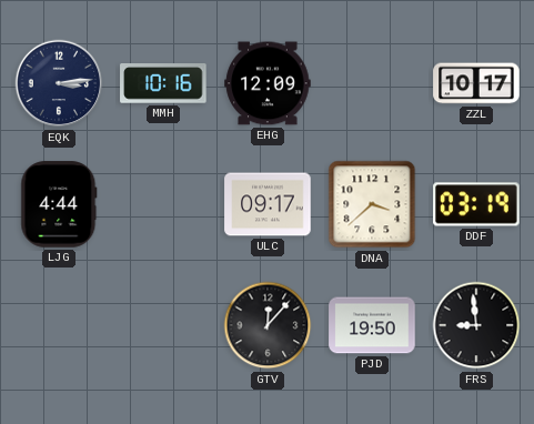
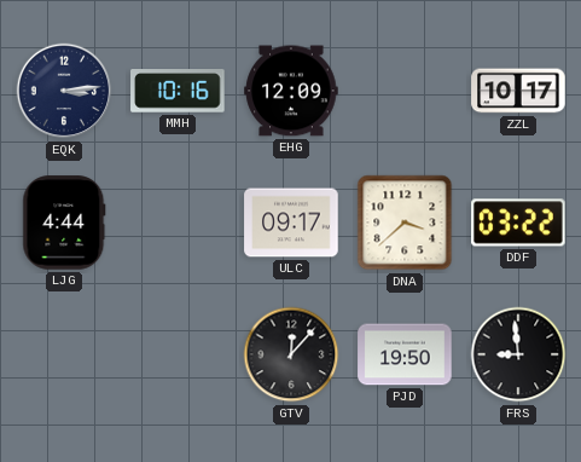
DDF: 03:19 -> 03:22
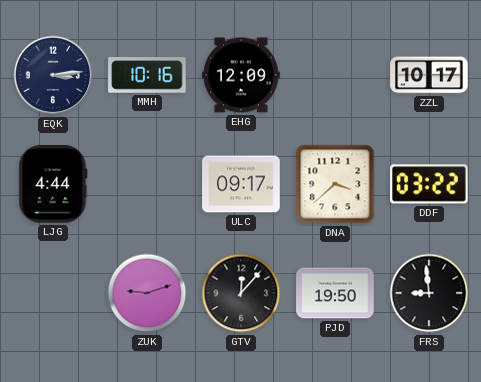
ZUK: none -> 9:12
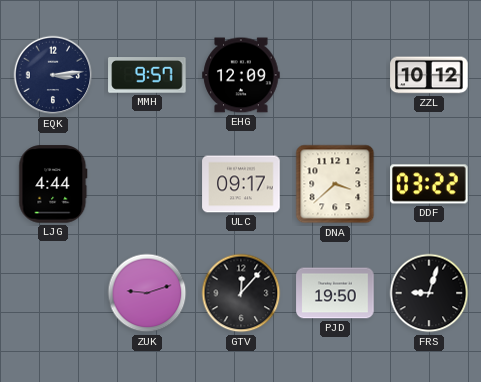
MMH: 10:16 -> 9:57
ZZL: 10:17 -> 10:12
FRS: 8:59 -> 9:03
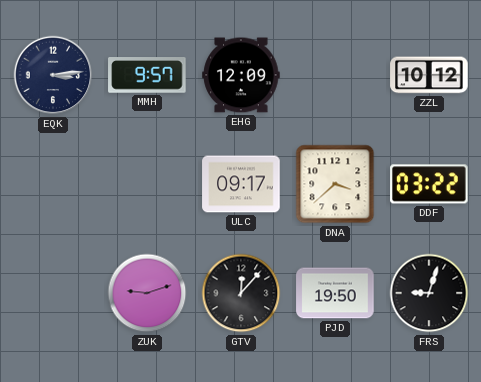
LJG: 4:44 -> none
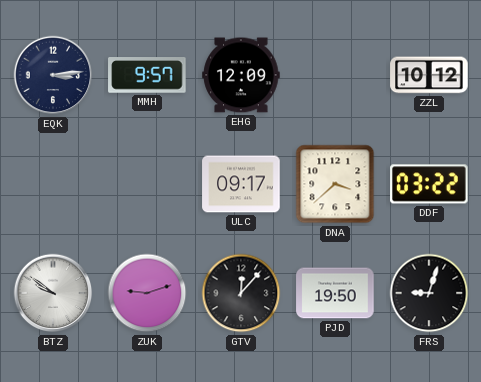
BTZ: none -> 9:51
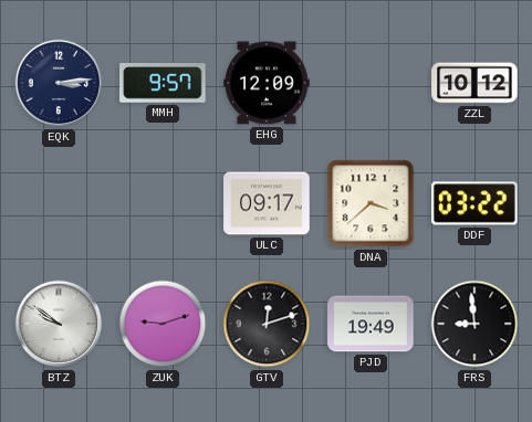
GTV: 12:07 -> 12:12
PJD: 19:50 -> 19:49
FRS: 9:03 -> 8:59
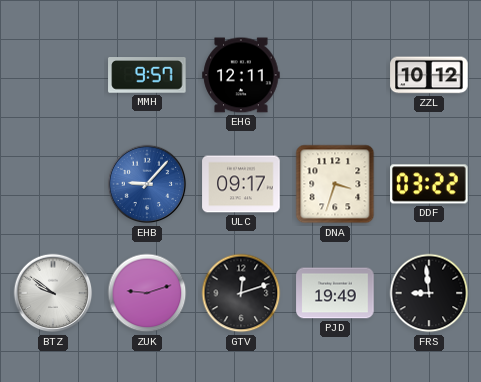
EQK: 3:14 -> none
EHG: 12:09 -> 12:11
EHB: none -> 9:07
DNA: 3:38 -> 3:33
